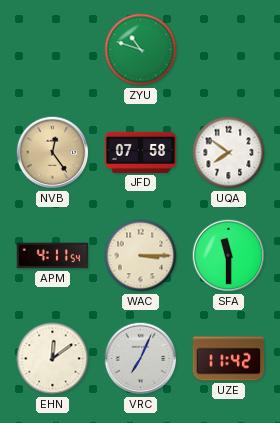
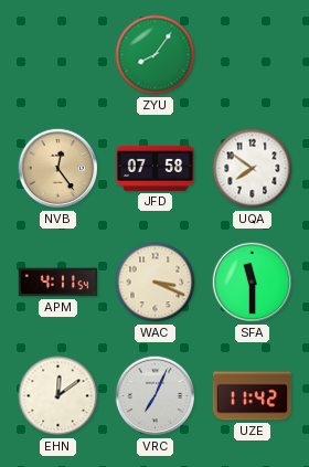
ZYU: 10:48 -> 8:06
WAC: 3:15 -> 3:19
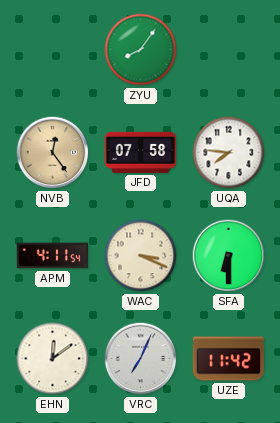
UQA: 7:51 -> 7:46
SFA: 11:30 -> 6:30
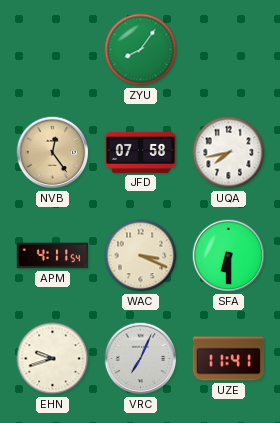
UQA: 7:46 -> 7:43
EHN: 12:09 -> 9:42
UZE: 11:42 -> 11:41
